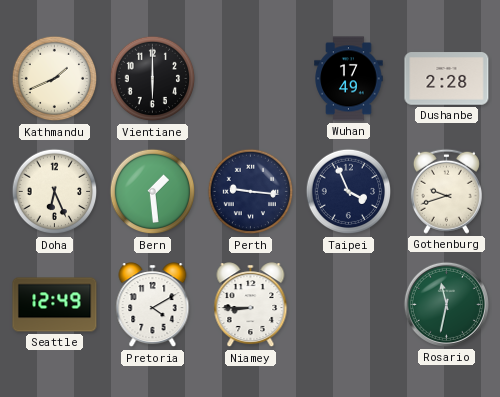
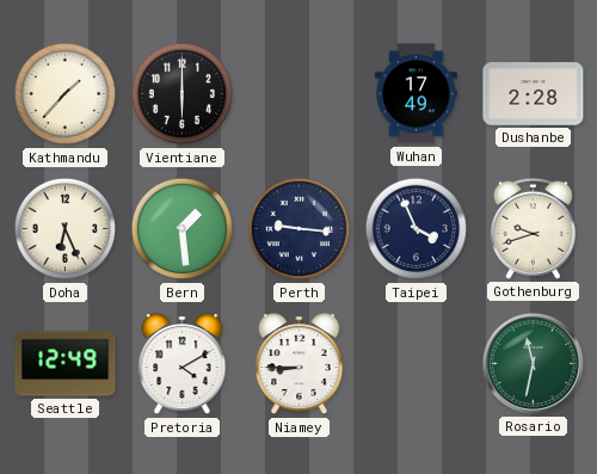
Kathmandu: 1:41 -> 1:37
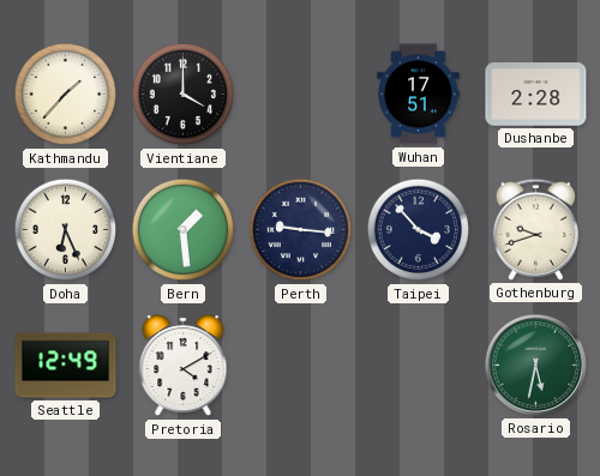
Vientiane: 6:00 -> 4:00
Wuhan: 17:49 -> 17:51
Taipei: 3:56 -> 3:53
Niamey: 8:45 -> none
Rosario: 11:32 -> 5:32
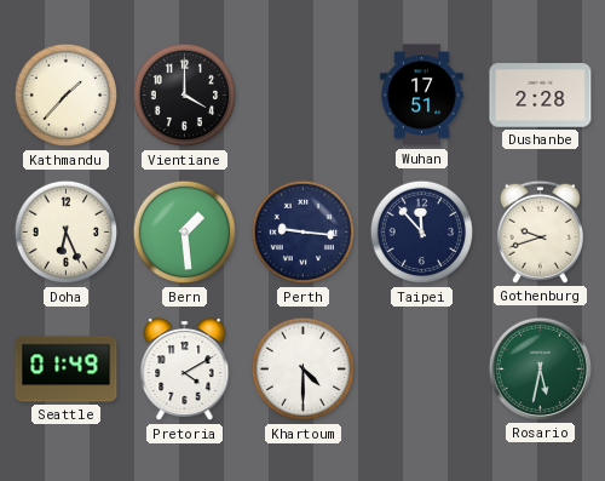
Taipei: 3:53 -> 11:53
Seattle: 12:49 -> 01:49
Khartoum: none -> 4:30
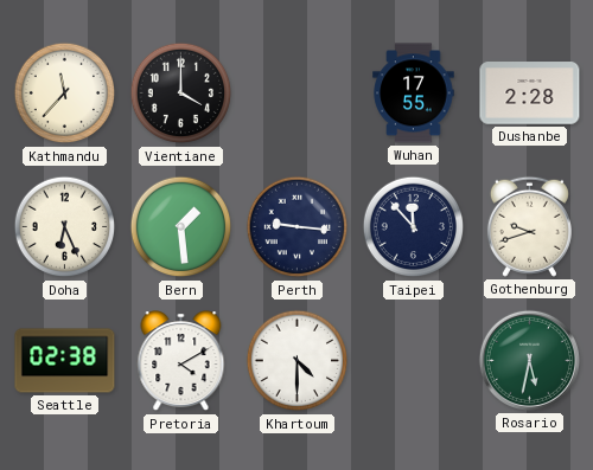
Kathmandu: 1:37 -> 11:37
Wuhan: 17:51 -> 17:55
Seattle: 01:49 -> 02:38
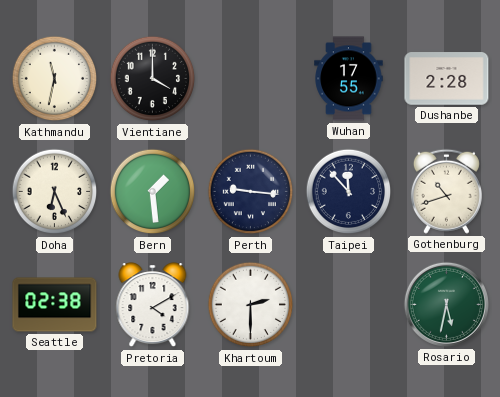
Kathmandu: 11:37 -> 11:32
Gothenburg: 9:42 -> 10:42
Khartoum: 4:30 -> 2:30
